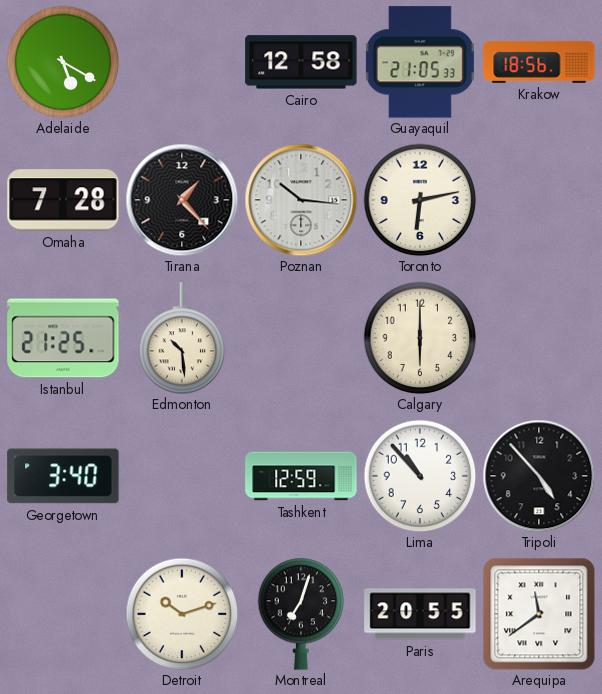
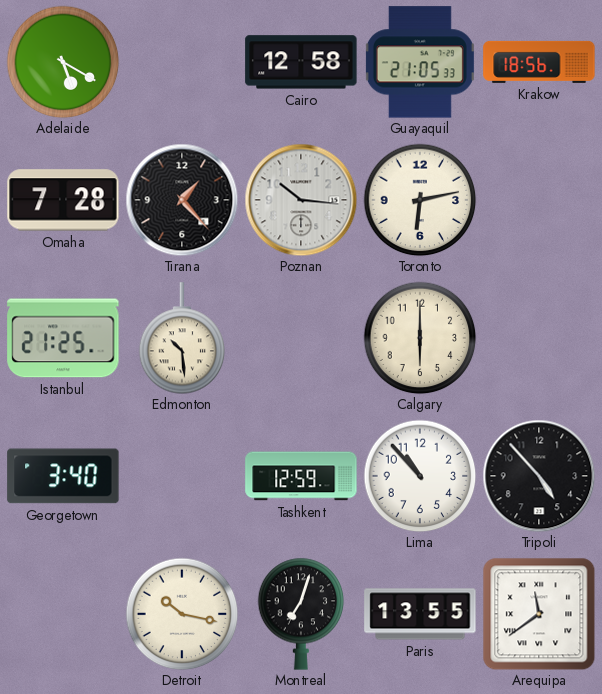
Detroit: 10:12 -> 10:17
Paris: 20:55 -> 13:55
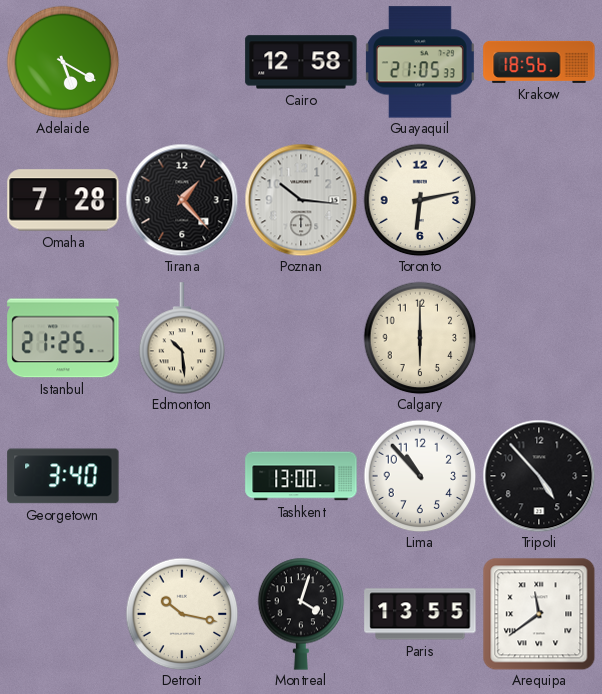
Tashkent: 12:59 -> 13:00
Montreal: 7:03 -> 4:03
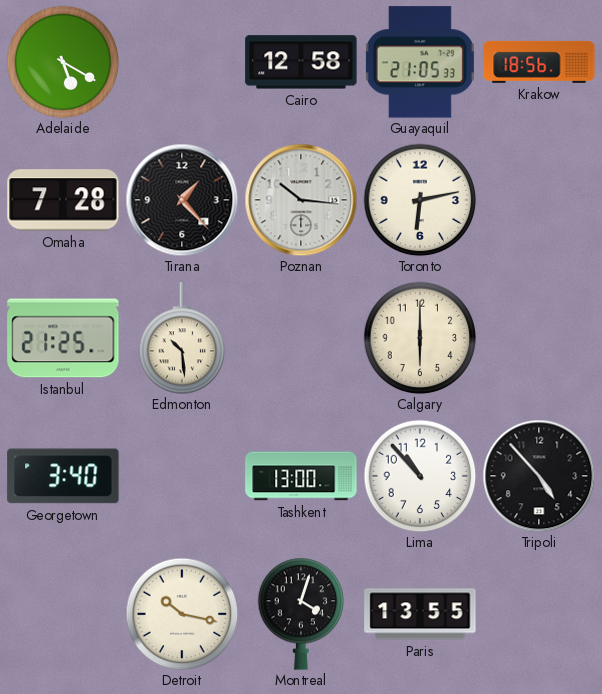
Arequipa: 11:39 -> none
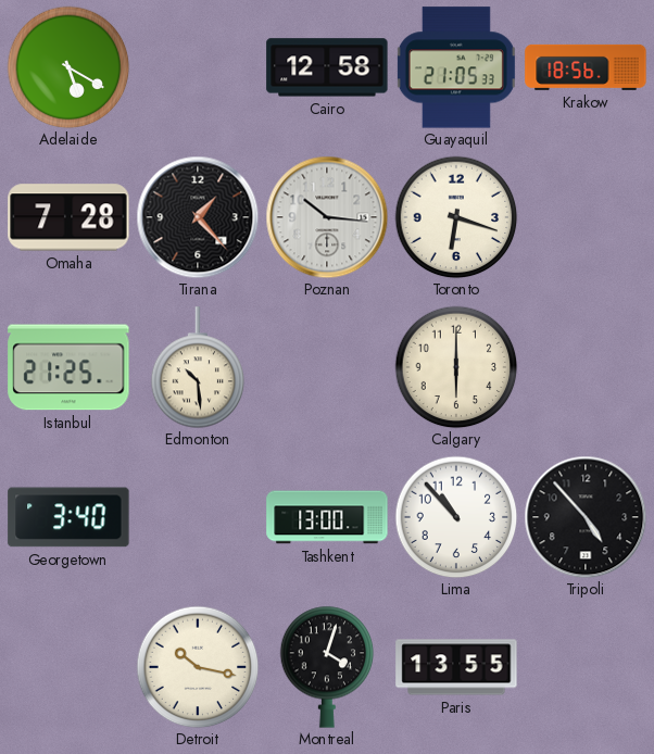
Toronto: 6:13 -> 6:18
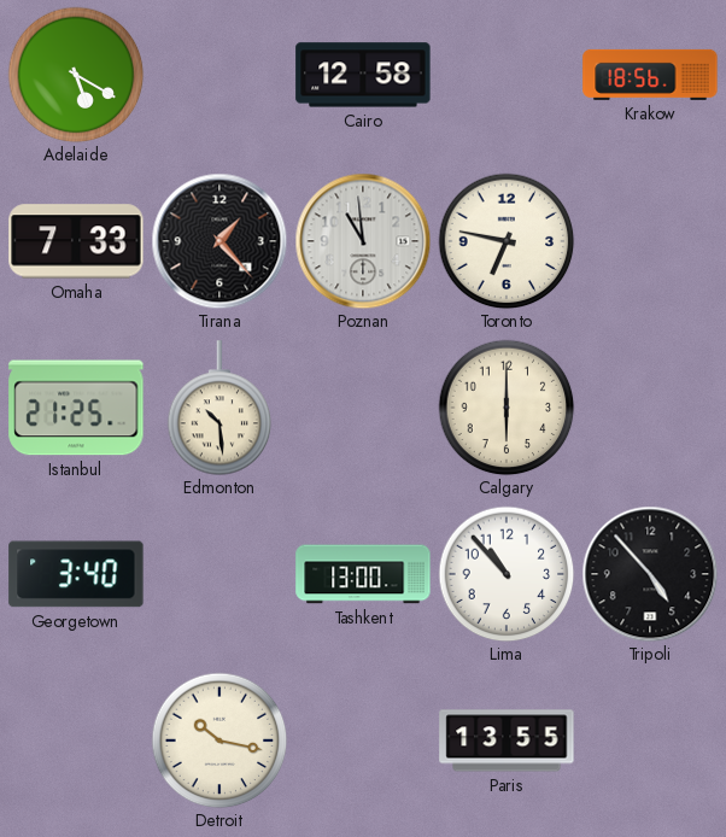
Guayaquil: 21:05 -> none
Omaha: 7:28 -> 7:33
Poznan: 10:16 -> 10:59
Toronto: 6:18 -> 6:47
Montreal: 4:03 -> none
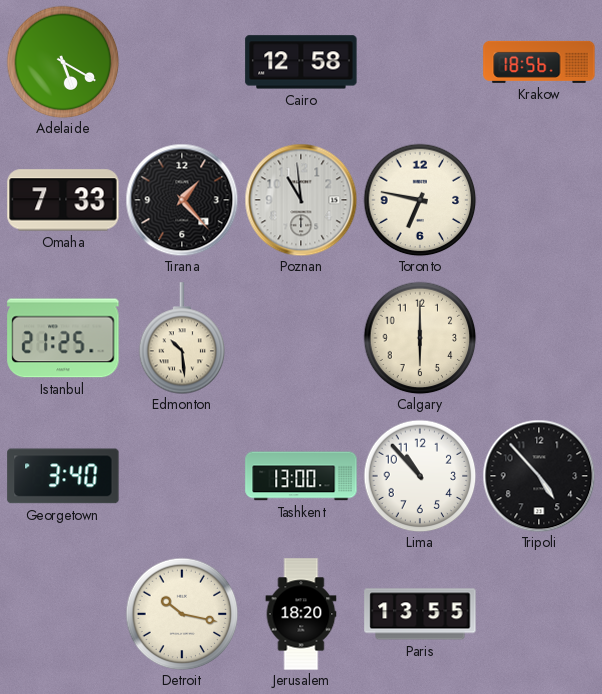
Jerusalem: none -> 18:20
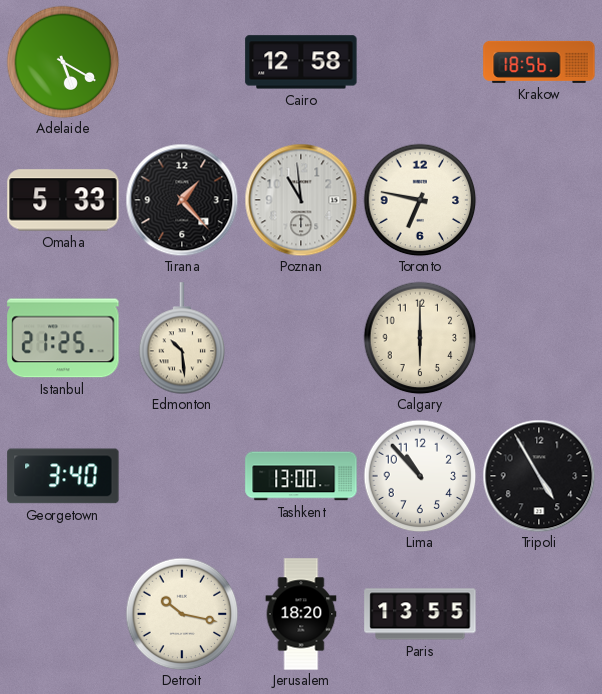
Omaha: 7:33 -> 5:33
Tripoli: 4:53 -> 4:55
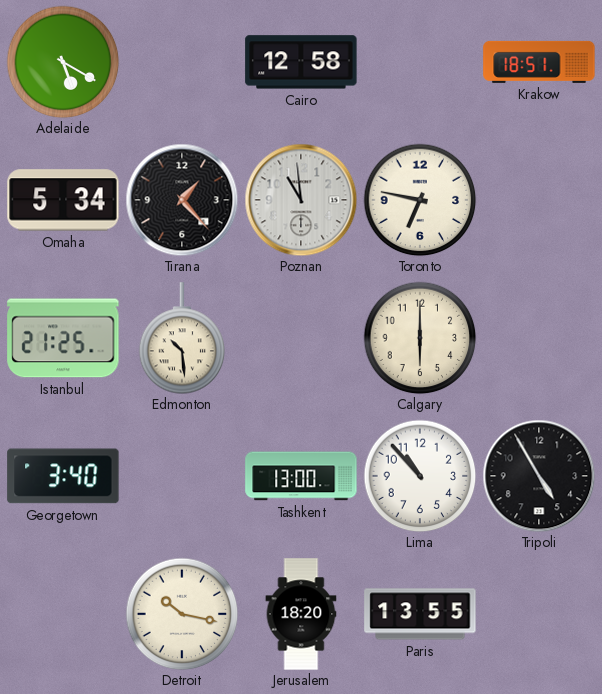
Krakow: 18:56 -> 18:51
Omaha: 5:33 -> 5:34
